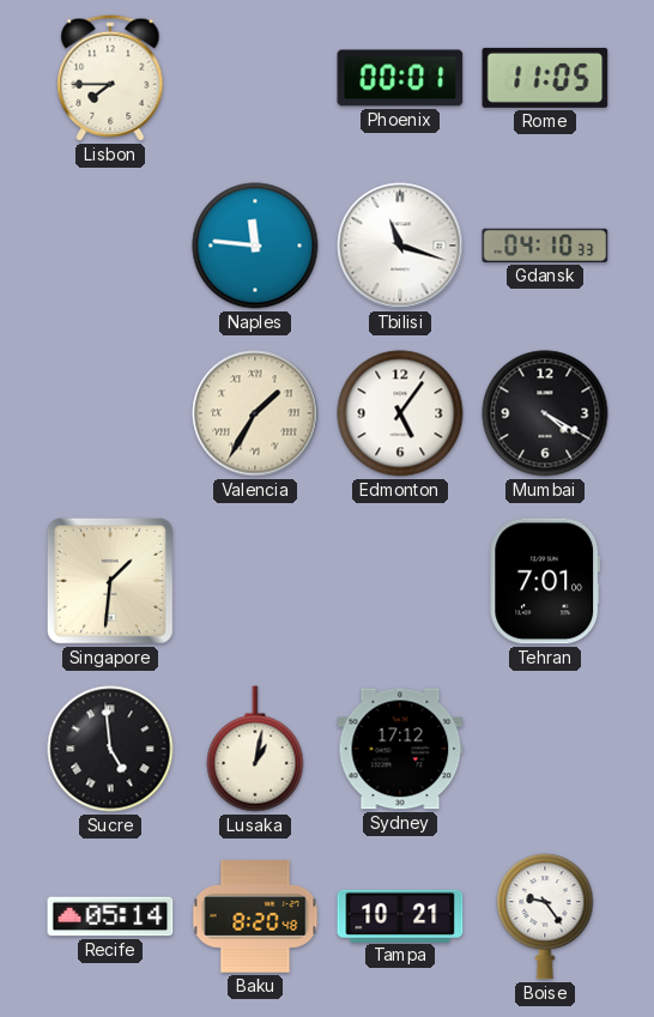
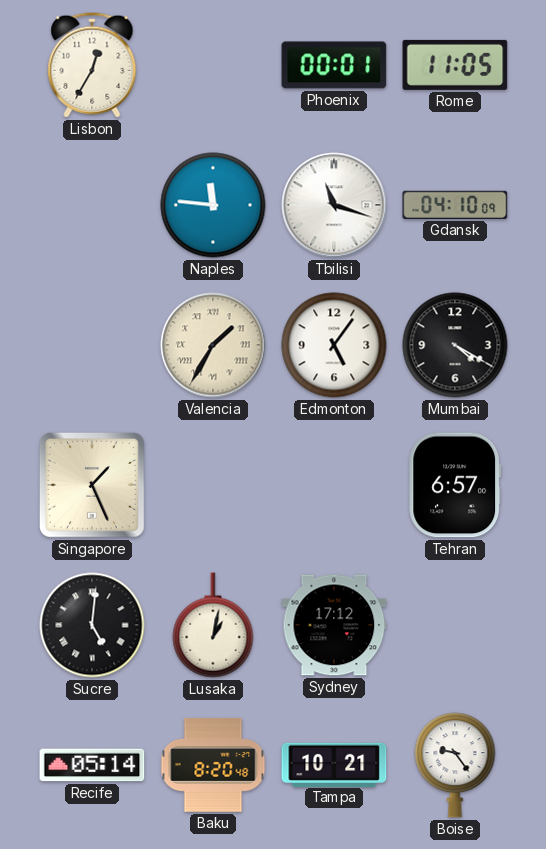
Lisbon: 7:45 -> 12:35
Gdansk: 04:10:33 -> 04:10:09
Singapore: 1:31 -> 1:26
Tehran: 7:01 -> 6:57
Sucre: 4:59 -> 5:01
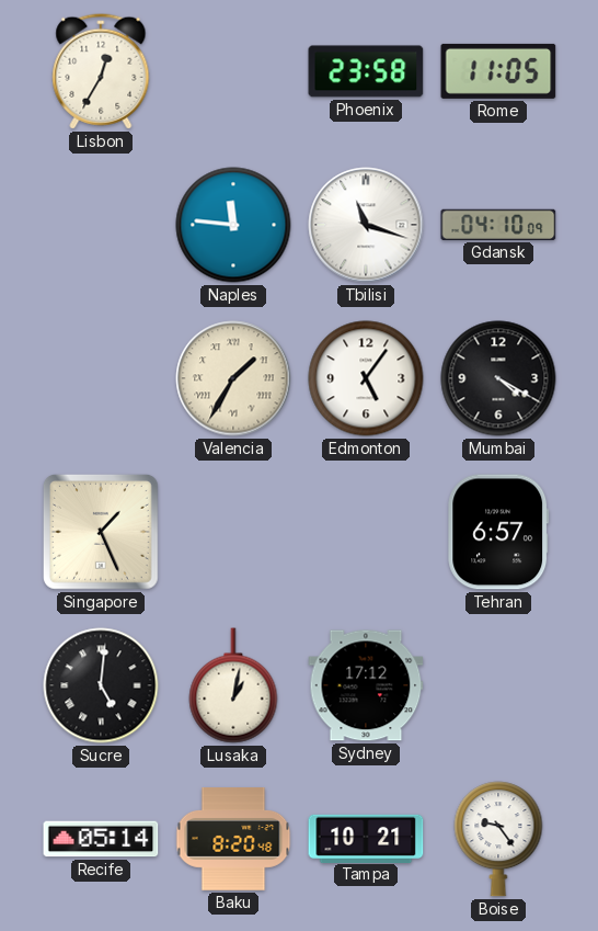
Phoenix: 00:01 -> 23:58
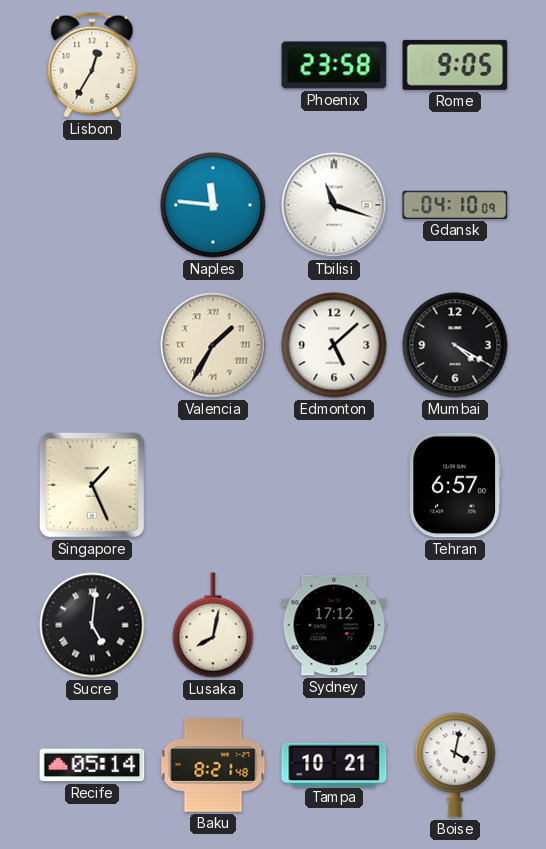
Rome: 11:05 -> 9:05
Edmonton: 5:06 -> 5:08
Lusaka: 1:02 -> 8:02
Baku: 8:20 -> 8:21
Boise: 9:24 -> 4:02
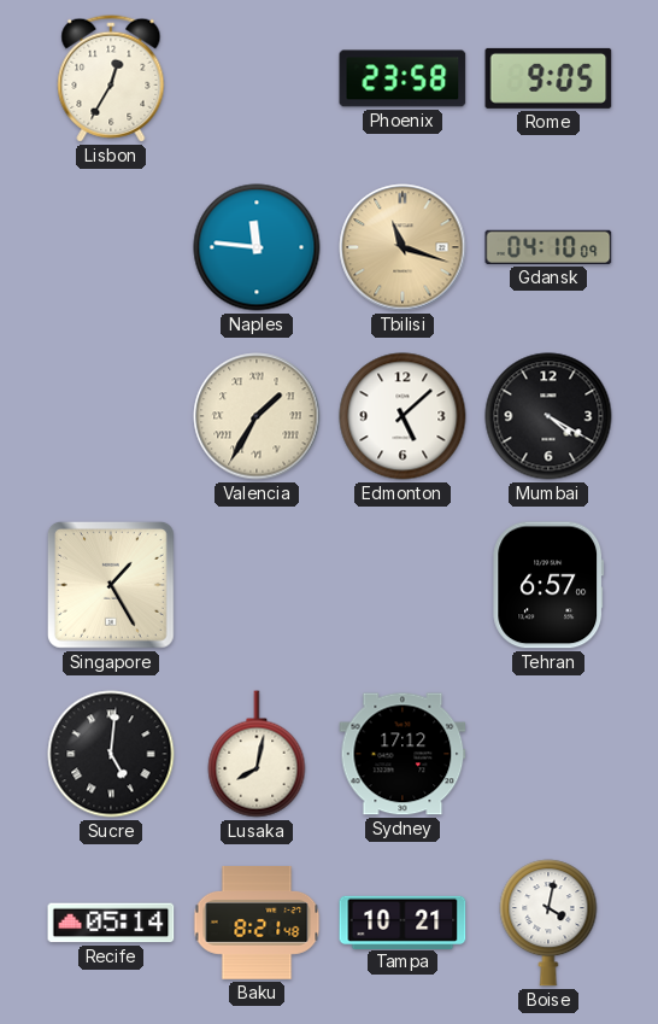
Tbilisi dial: white -> champagne
Singapore: 1:26 -> 1:25
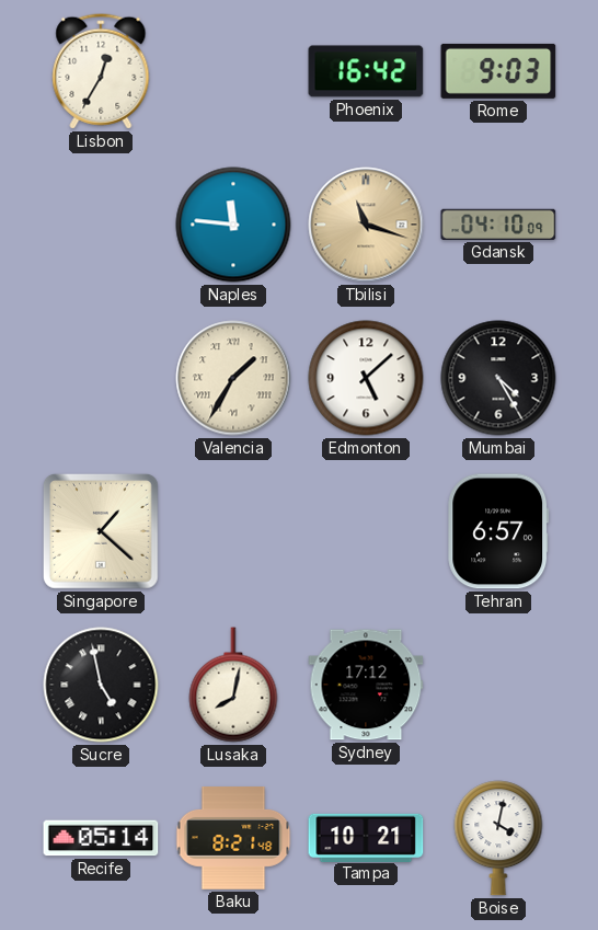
Phoenix: 23:58 -> 16:42
Rome: 9:05 -> 9:03
Mumbai: 4:20 -> 4:25
Singapore: 1:25 -> 1:22
Sucre: 5:01 -> 4:58
